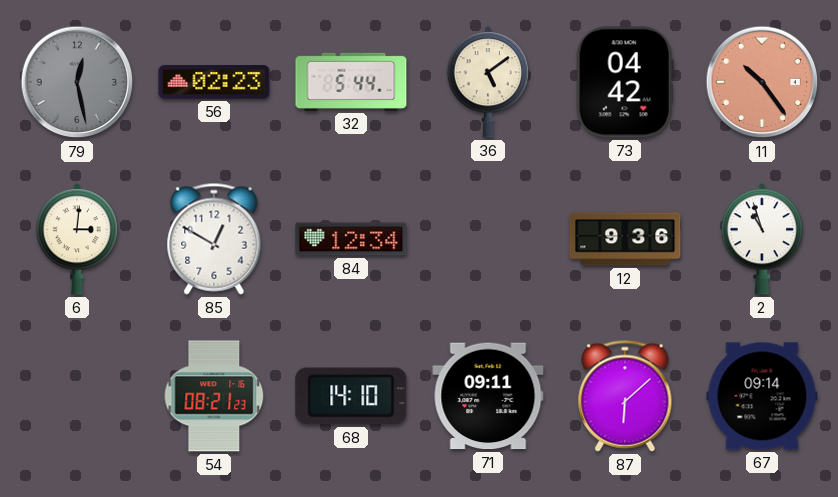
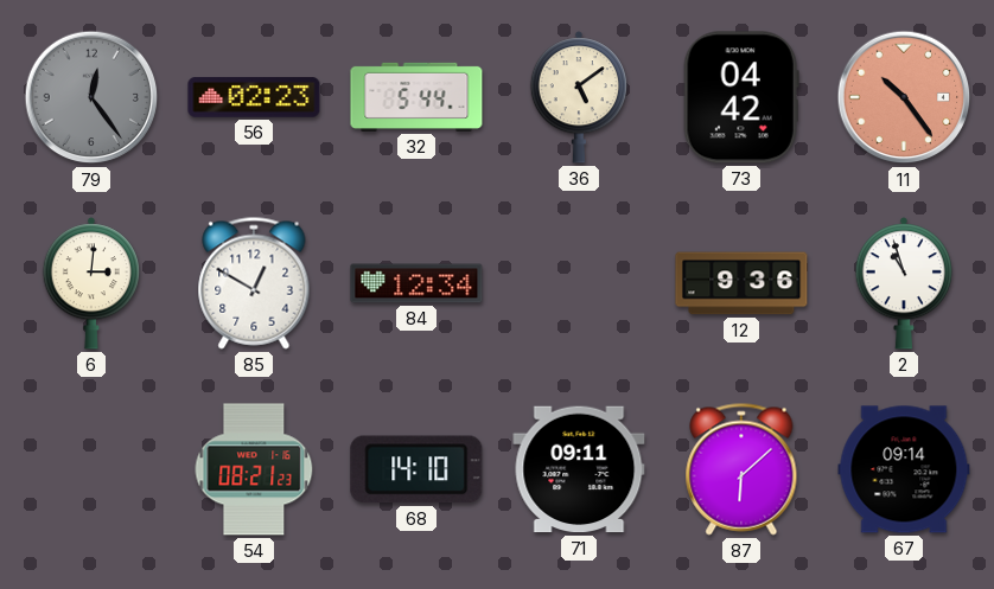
79: 12:28 -> 12:24
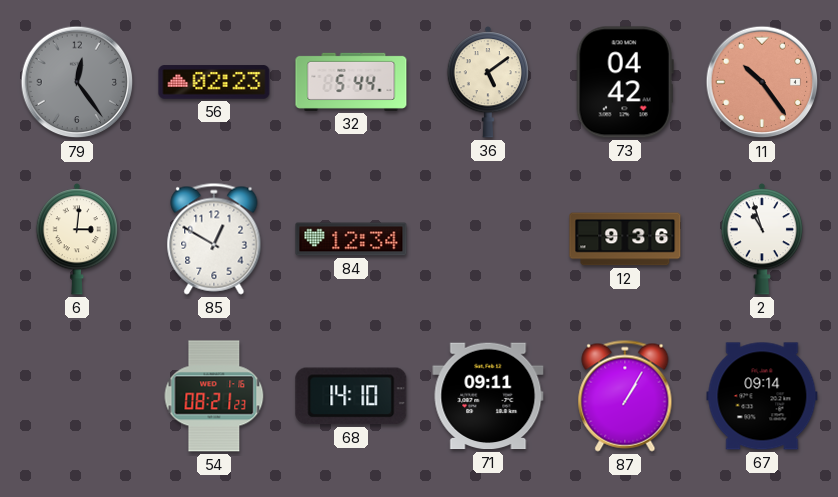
87: 6:08 -> 1:05
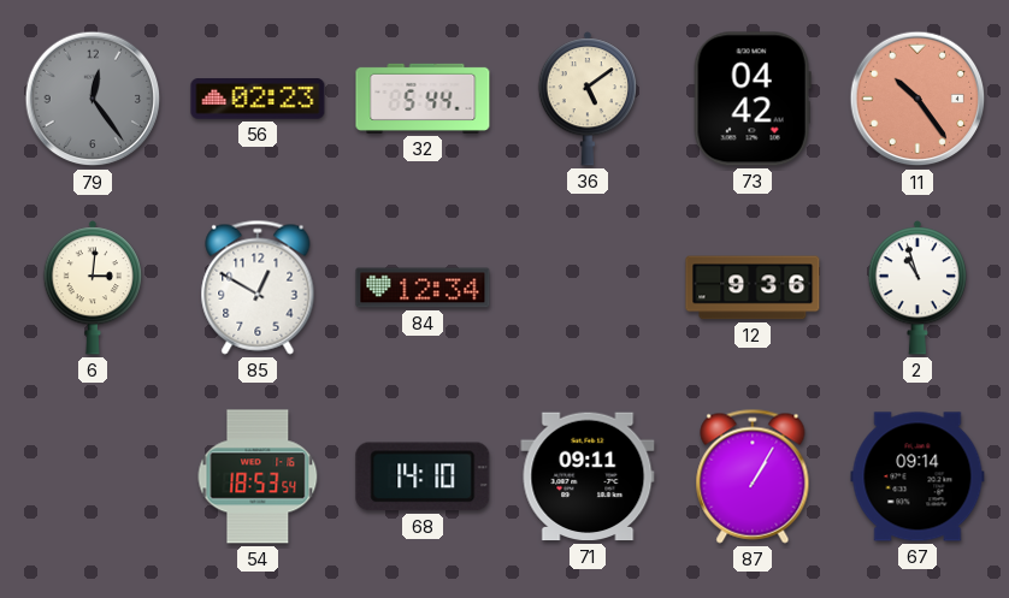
54: 08:21 -> 18:53
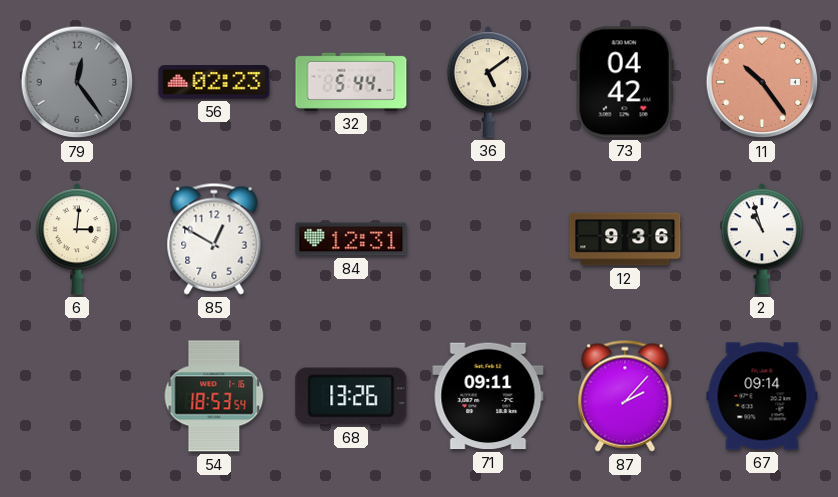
84: 12:34 -> 12:31
68: 14:10 -> 13:26
87: 1:05 -> 2:07
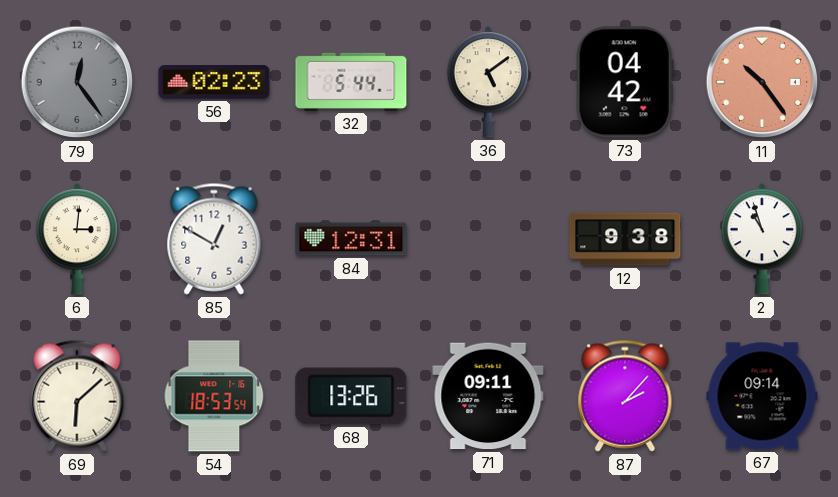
12: 9:36 -> 9:38
69: none -> 6:08
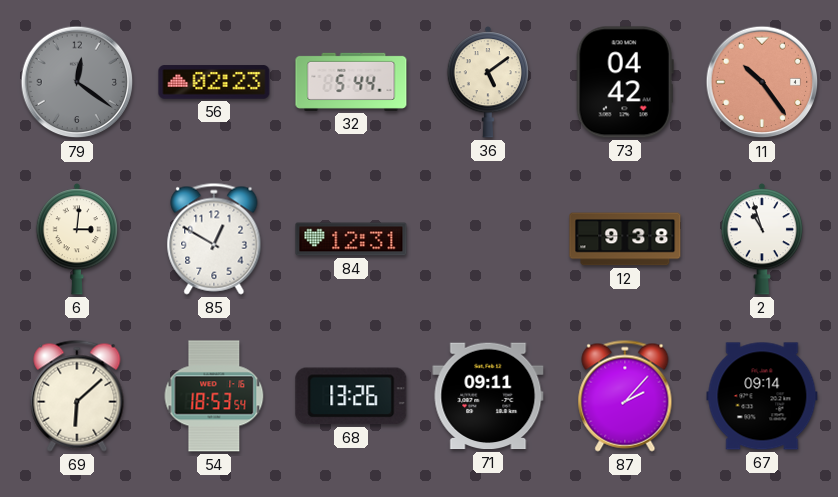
79: 12:24 -> 12:21
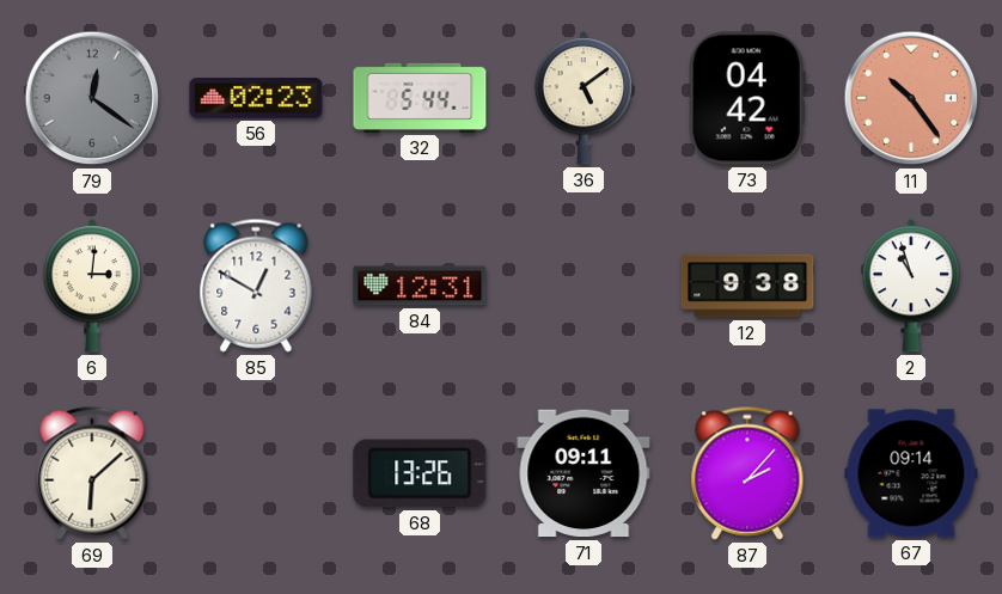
54: 18:53 -> none
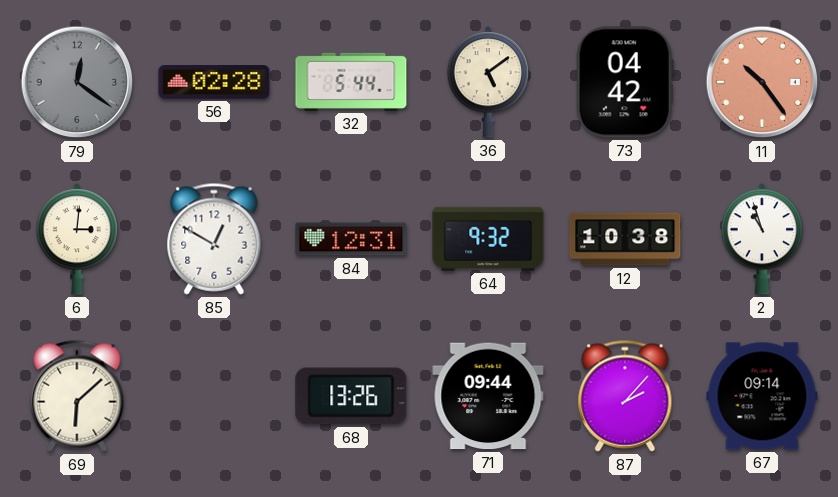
56: 02:23 -> 02:28
64: none -> 9:32
12: 9:38 -> 10:38
71: 09:11 -> 09:44
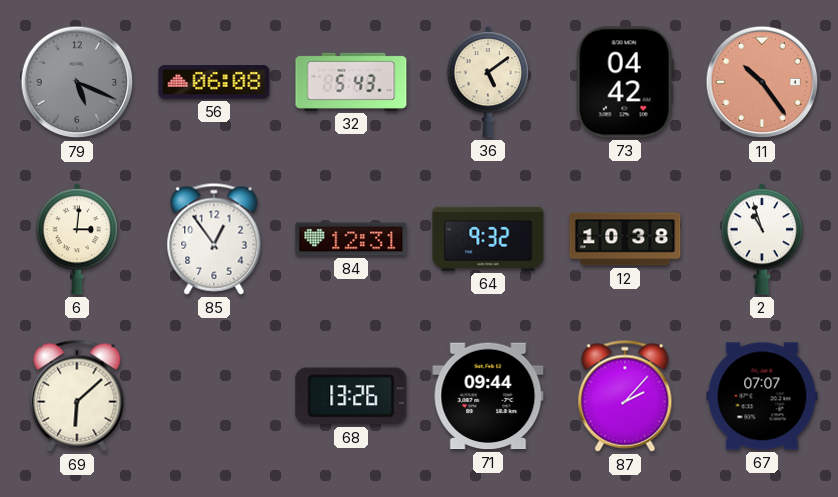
79: 12:21 -> 5:19
56: 02:28 -> 06:08
32: 5:44 -> 5:43
85: 12:50 -> 12:54
67: 09:14 -> 07:07
